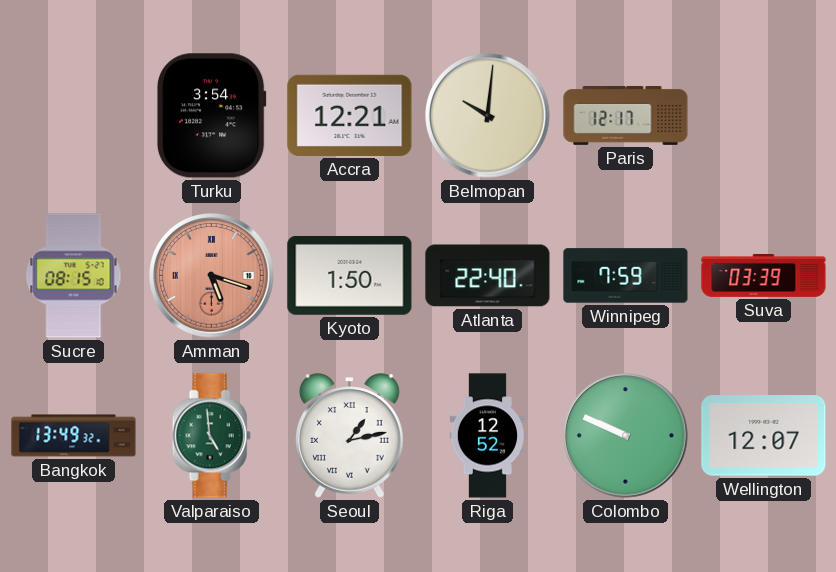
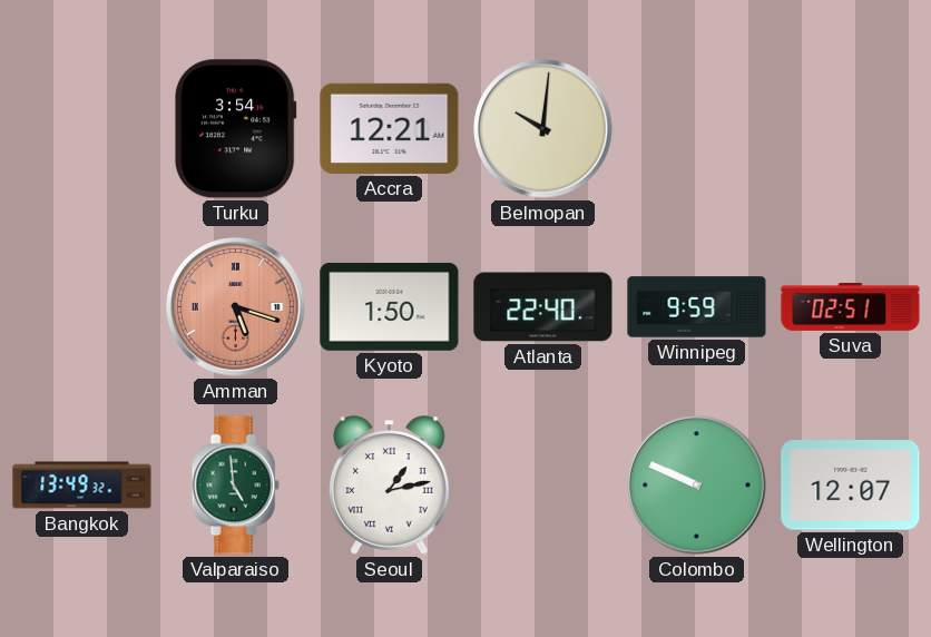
Paris: 12:17 -> none
Sucre: 08:15 -> none
Winnipeg: 7:59 -> 9:59
Suva: 03:39 -> 02:51
Riga: 12:52 -> none
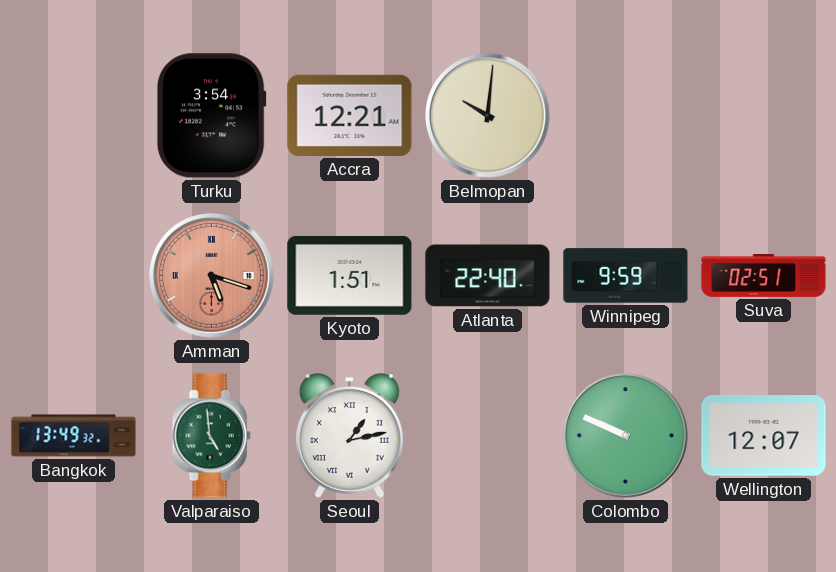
Kyoto: 1:50 -> 1:51
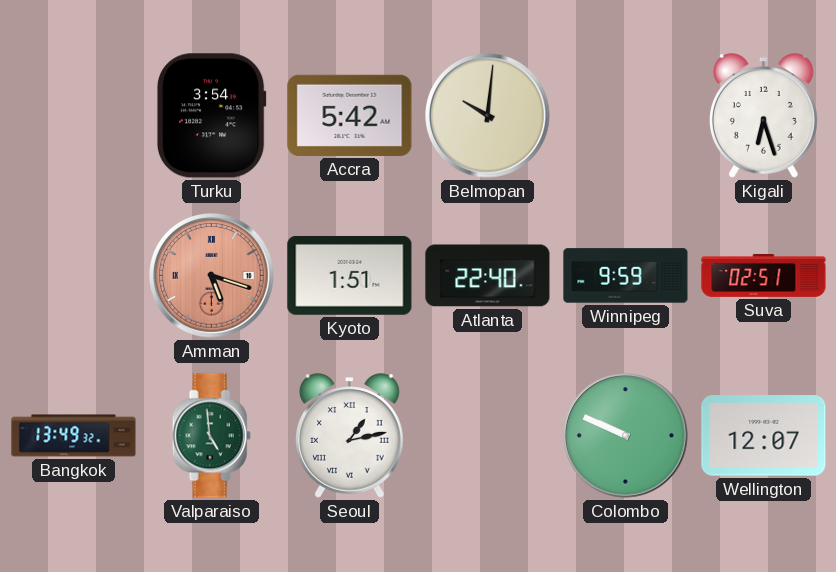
Accra: 12:21 -> 5:42
Kigali: none -> 6:27
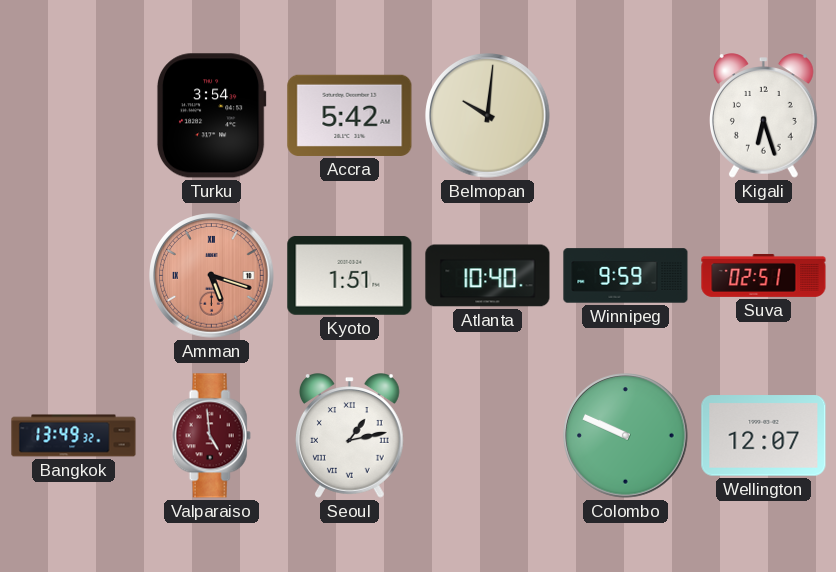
Atlanta: 22:40 -> 10:40
Valparaiso dial: green -> burgundy
